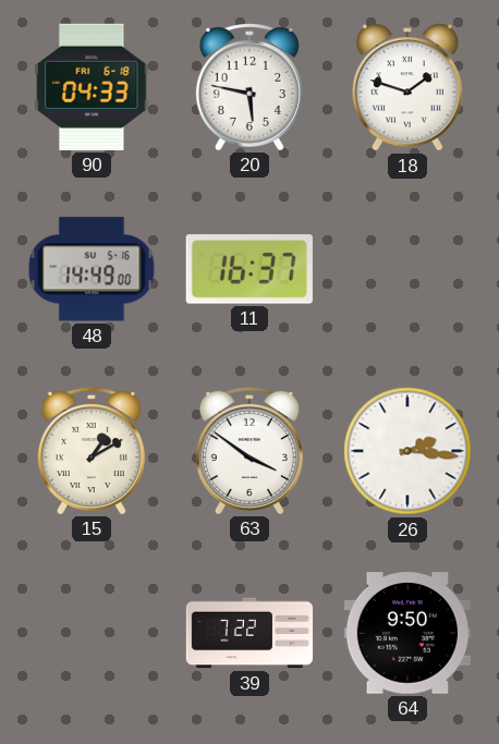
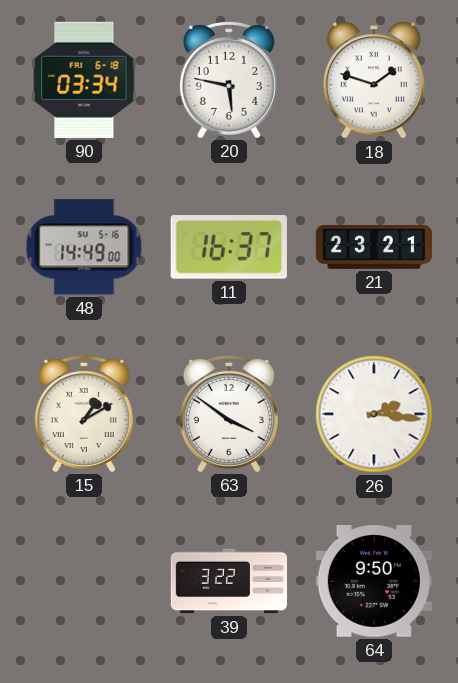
90: 04:33 -> 03:34
21: none -> 23:21
39: 7:22 -> 3:22
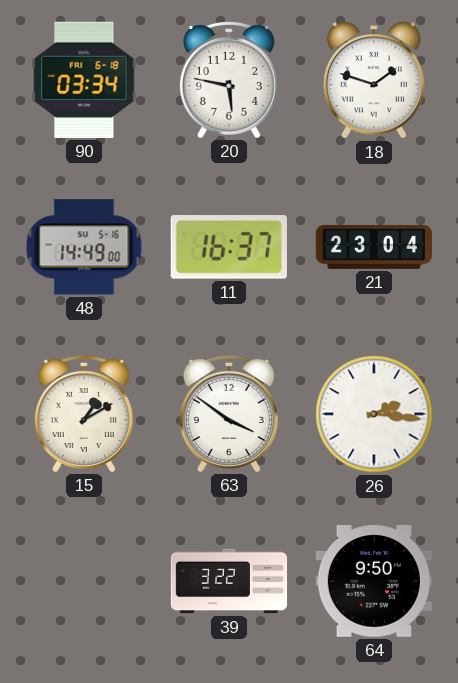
21: 23:21 -> 23:04
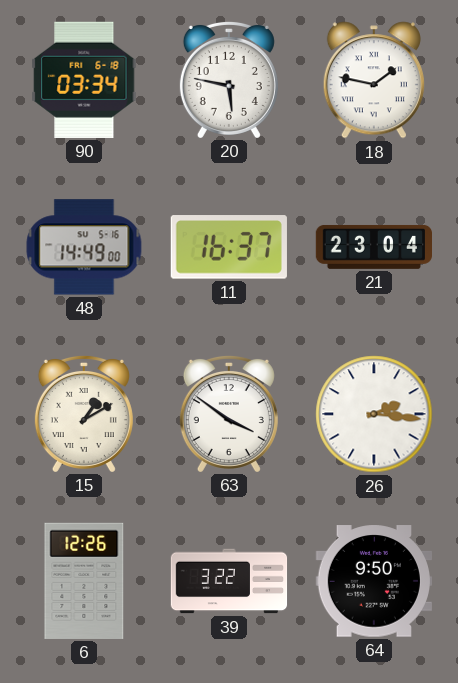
18: 1:48 -> 1:47
6: none -> 12:26
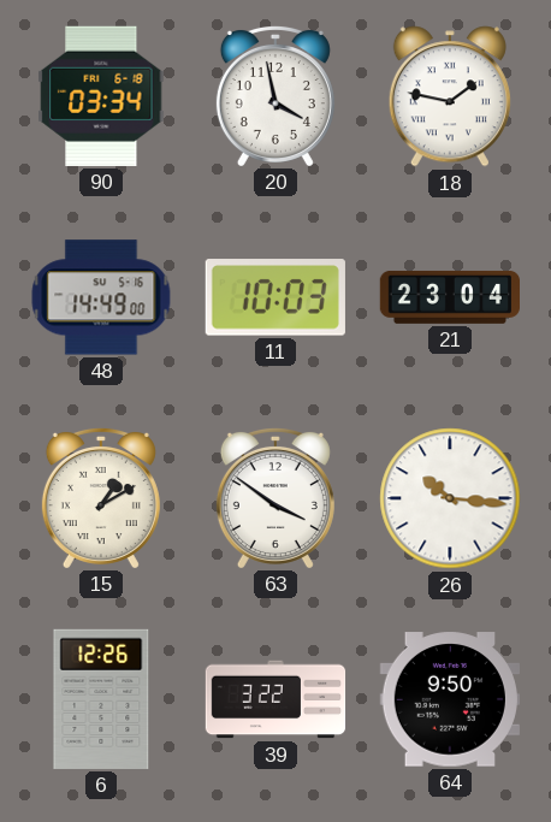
20: 5:47 -> 3:58
11: 16:37 -> 10:03
26: 2:16 -> 10:16
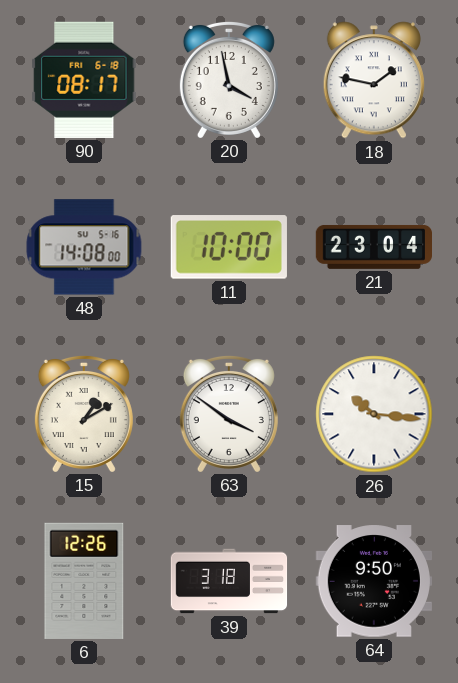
90: 03:34 -> 08:17
48: 14:49 -> 14:08
11: 10:03 -> 10:00
39: 3:22 -> 3:18
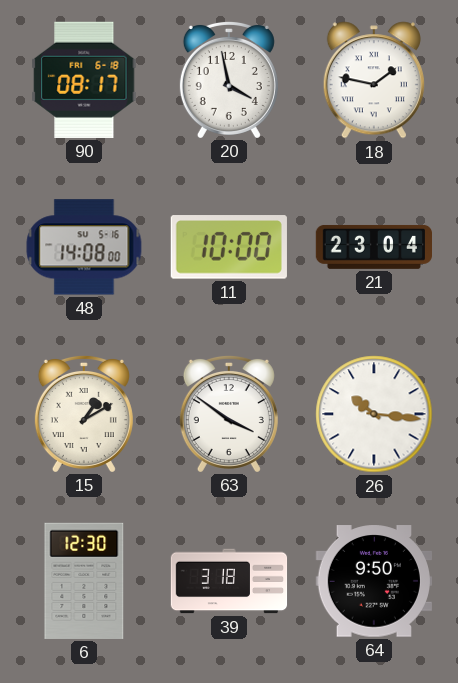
6: 12:26 -> 12:30
